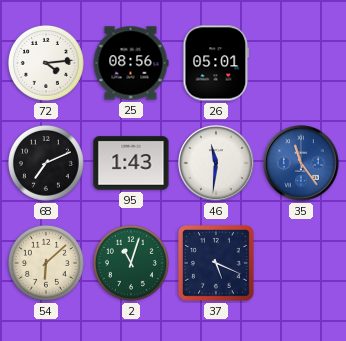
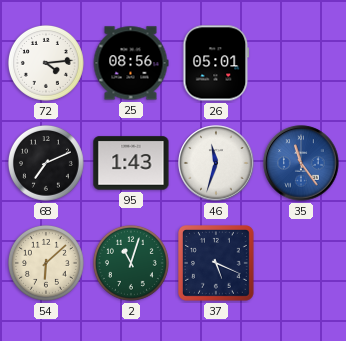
46: 11:31 -> 11:33
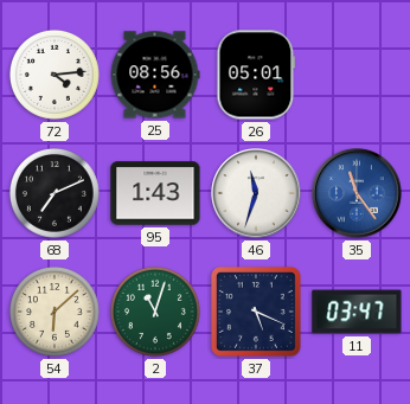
11: none -> 03:47
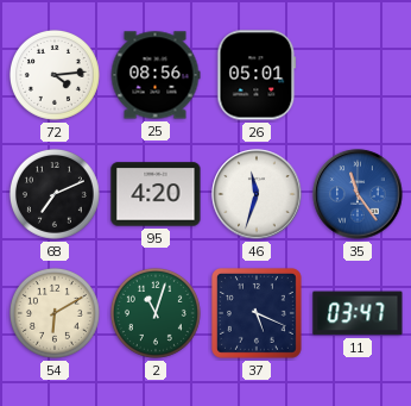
95: 1:43 -> 4:20
54: 6:08 -> 6:10
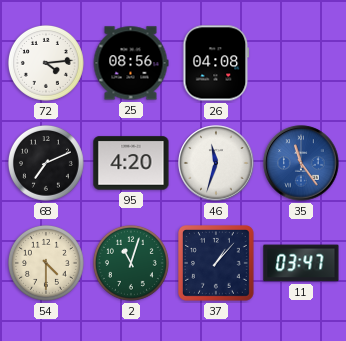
26: 05:01 -> 04:08
54: 6:10 -> 4:30
37: 5:19 -> 1:07
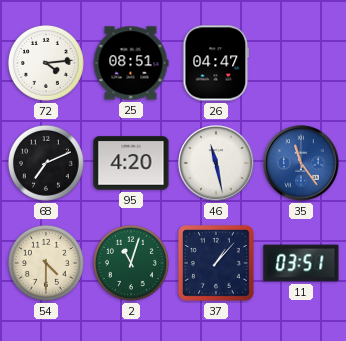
25: 08:56 -> 08:51
26: 04:08 -> 04:47
46: 11:33 -> 11:28
11: 03:47 -> 03:51
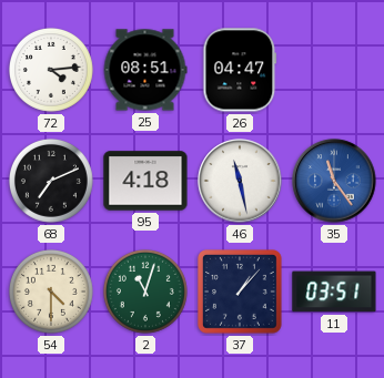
95: 4:20 -> 4:18
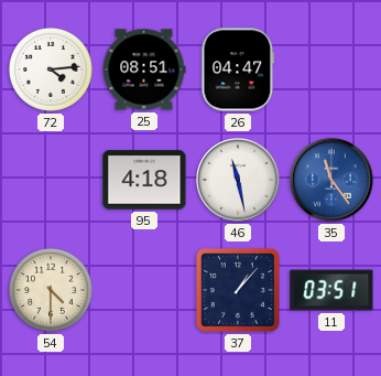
68: 7:11 -> none
2: 11:03 -> none
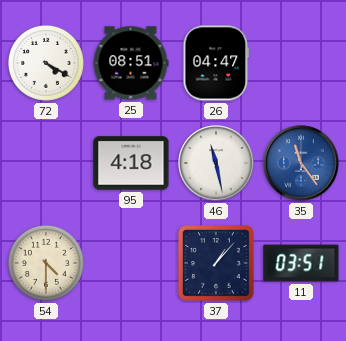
72: 4:14 -> 4:20
